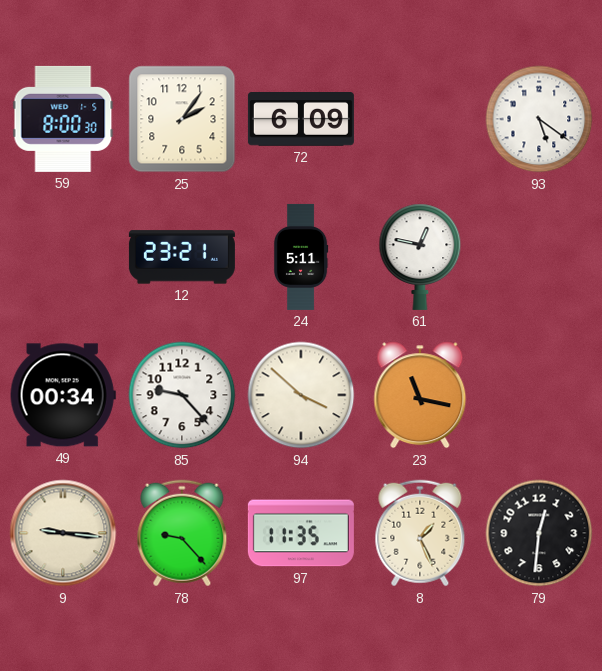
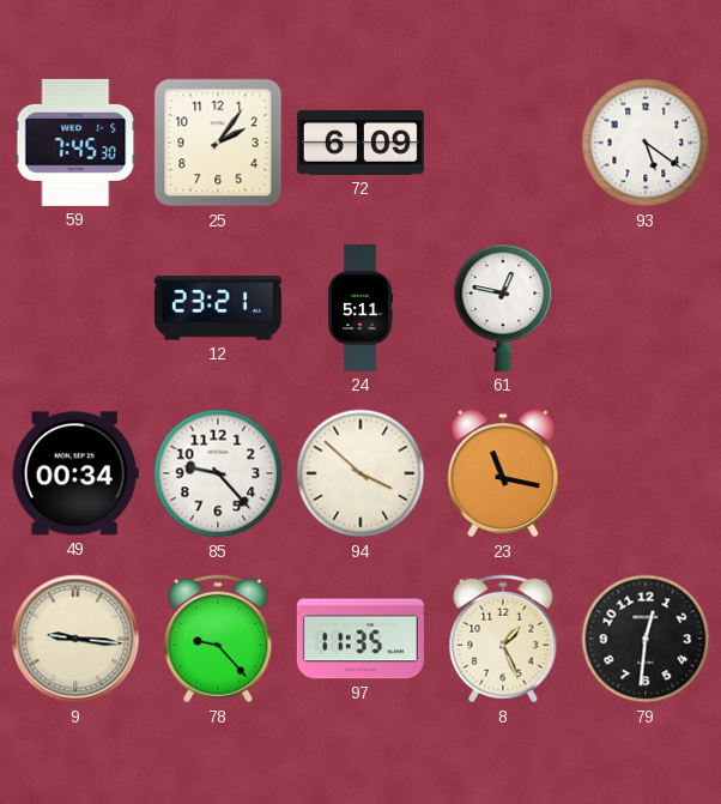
59: 8:00 -> 7:45
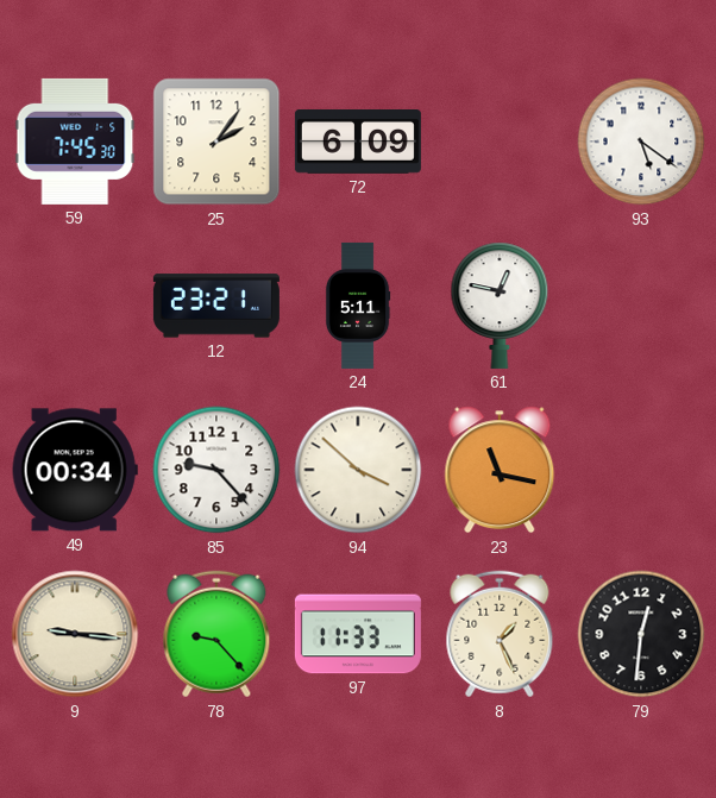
97: 11:35 -> 11:33
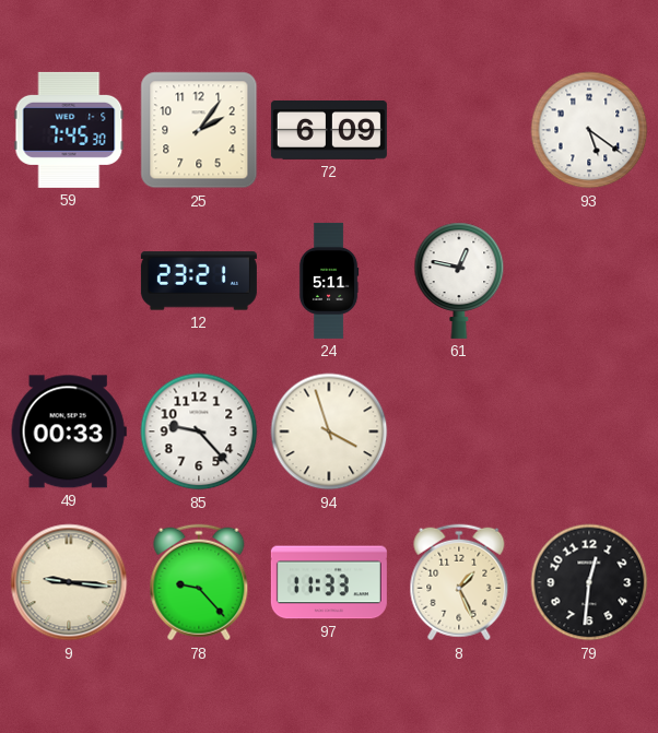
49: 00:34 -> 00:33
94: 3:52 -> 3:57
23: 11:17 -> none
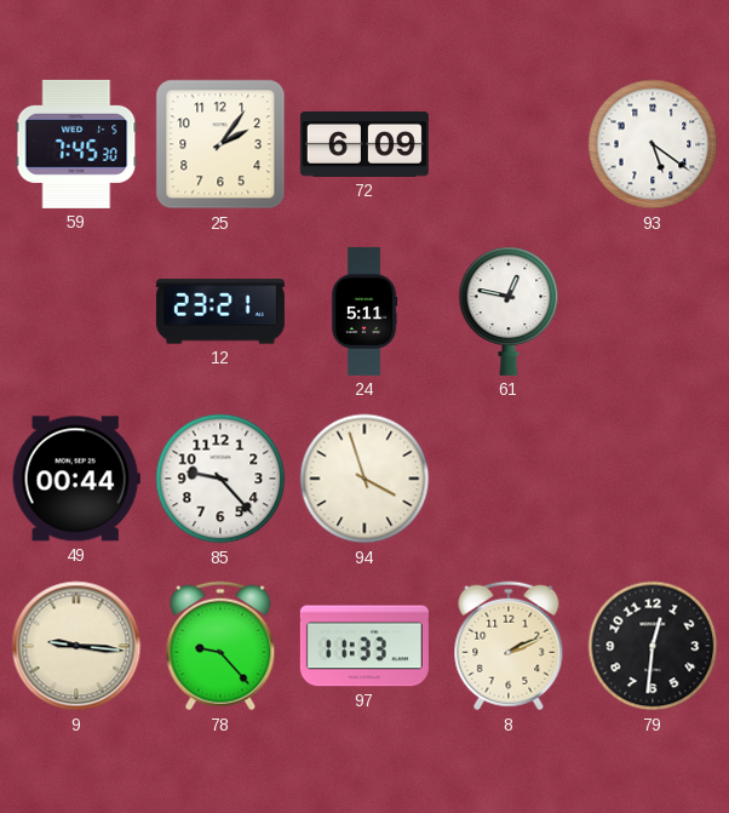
49: 00:33 -> 00:44
8: 1:26 -> 2:11
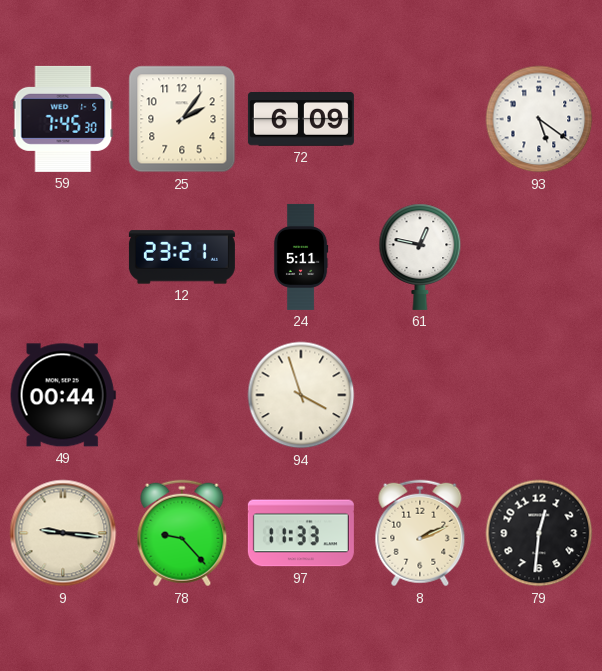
85: 9:23 -> none
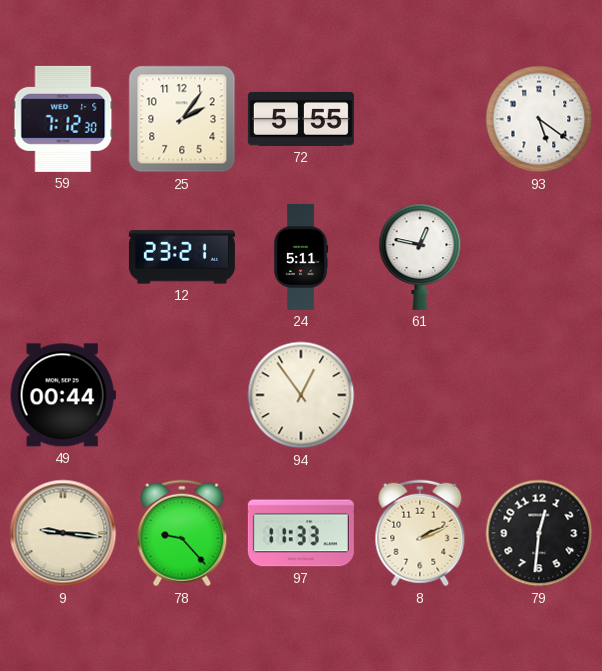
59: 7:45 -> 7:12
72: 6:09 -> 5:55
94: 3:57 -> 12:54
